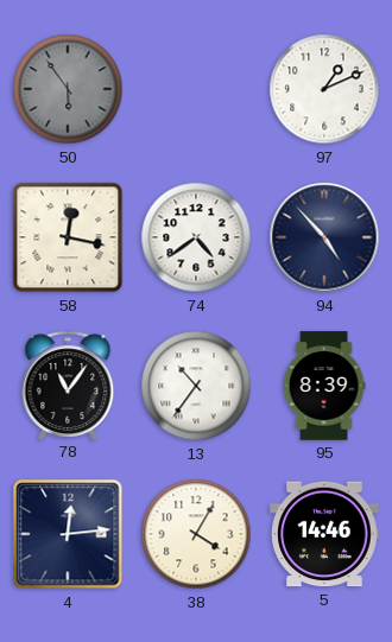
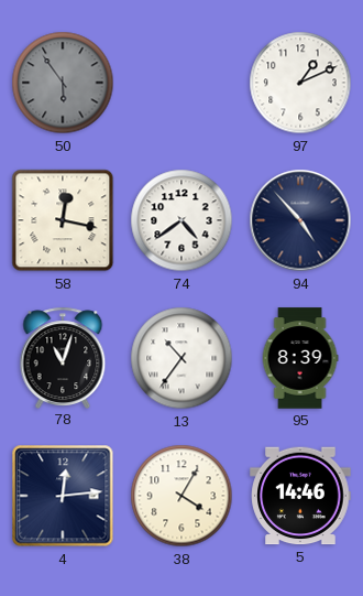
78: 11:06 -> 11:03
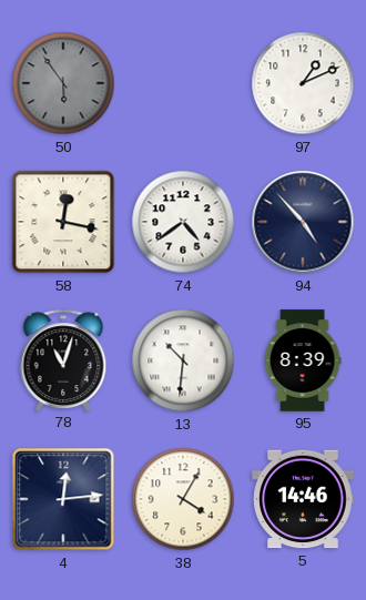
13: 10:36 -> 10:31
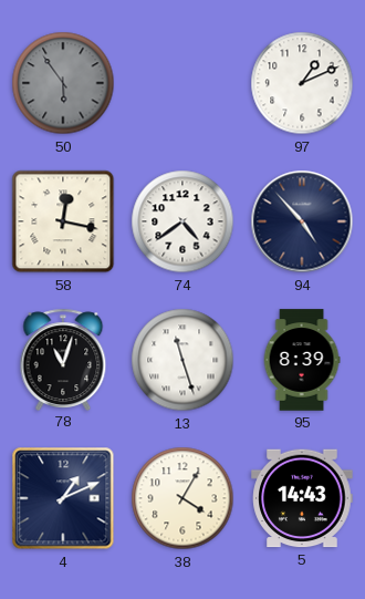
13: 10:31 -> 11:27
4: 12:14 -> 1:11
5: 14:46 -> 14:43
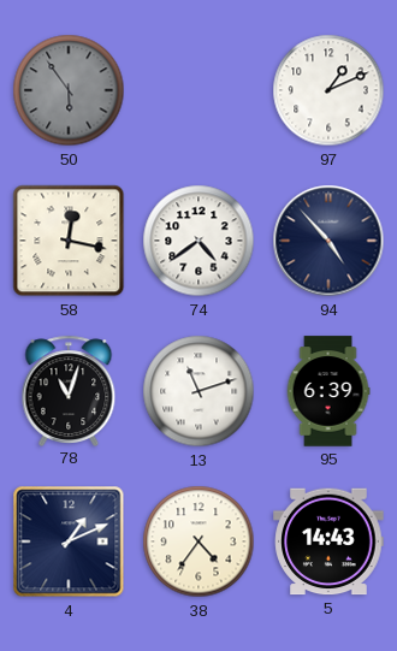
13: 11:27 -> 11:12
95: 8:39 -> 6:39
38: 4:05 -> 4:36
